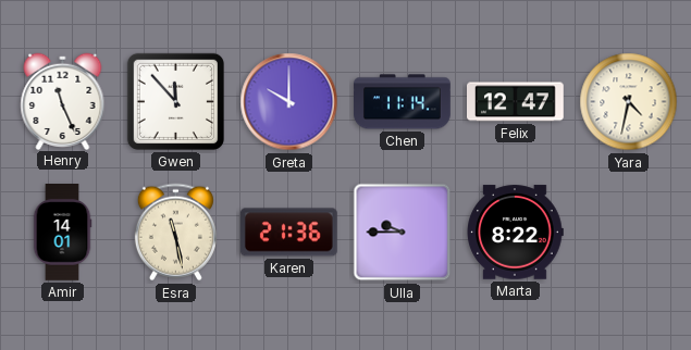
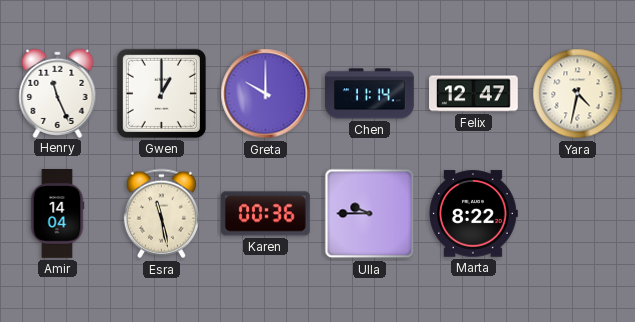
Gwen: 11:53 -> 1:00
Amir: 14:01 -> 14:04
Karen: 21:36 -> 00:36
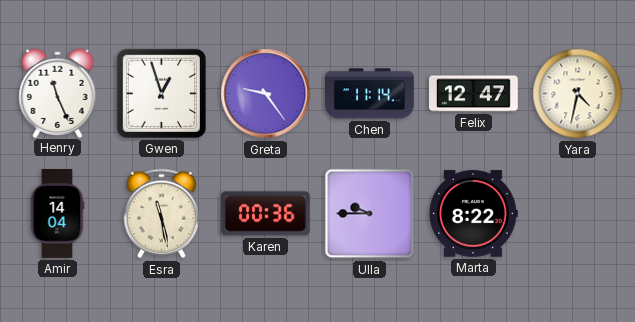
Gwen: 1:00 -> 12:57
Greta: 10:00 -> 9:24
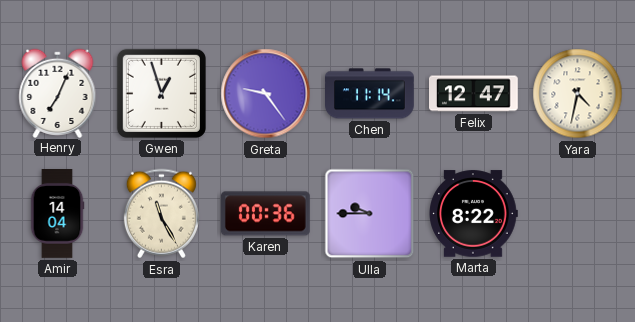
Henry: 11:26 -> 7:04
Esra: 11:28 -> 11:25
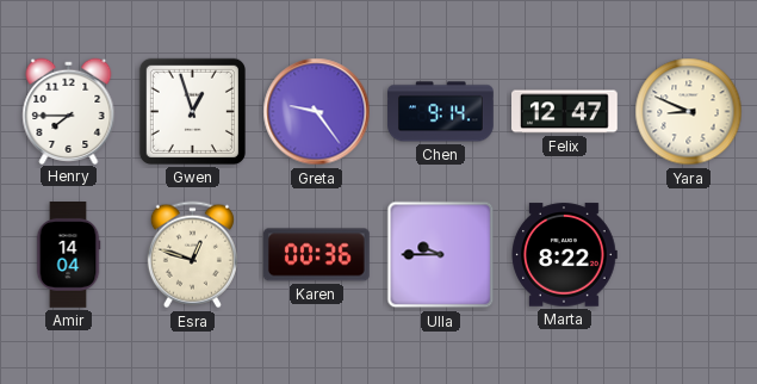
Henry: 7:04 -> 7:45
Chen: 11:14 -> 9:14
Yara: 4:32 -> 8:49
Esra: 11:25 -> 12:48
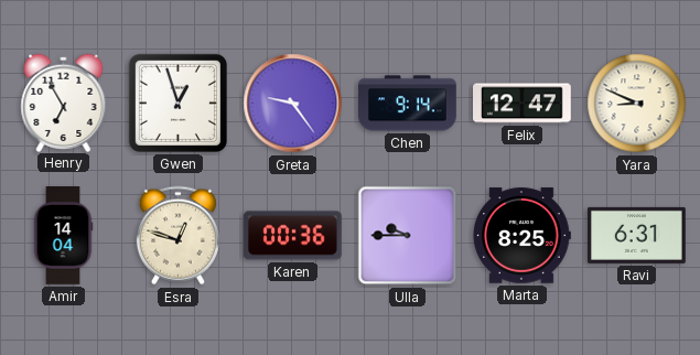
Henry: 7:45 -> 6:55
Marta: 8:22 -> 8:25
Ravi: none -> 6:31
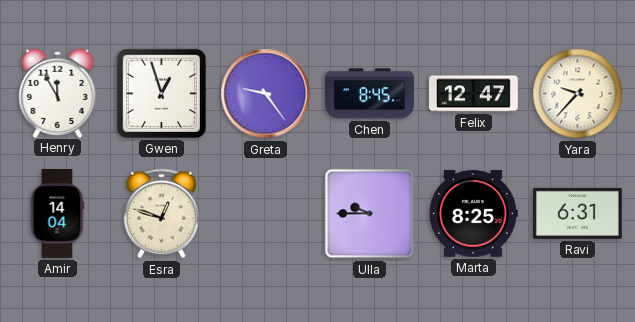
Henry: 6:55 -> 11:55
Chen: 9:14 -> 8:45
Yara: 8:49 -> 9:37
Karen: 00:36 -> none
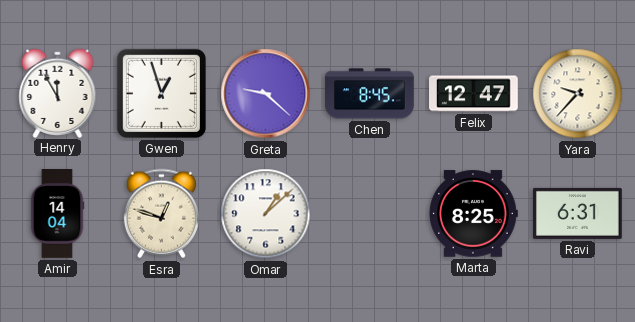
Greta: 9:24 -> 9:22
Omar: none -> 1:08
Ulla: 9:45 -> none
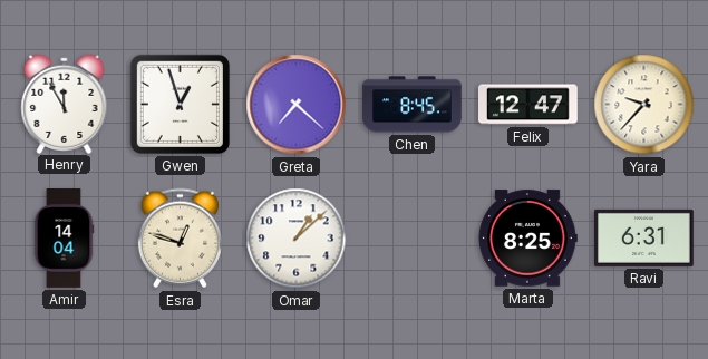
Greta: 9:22 -> 7:22
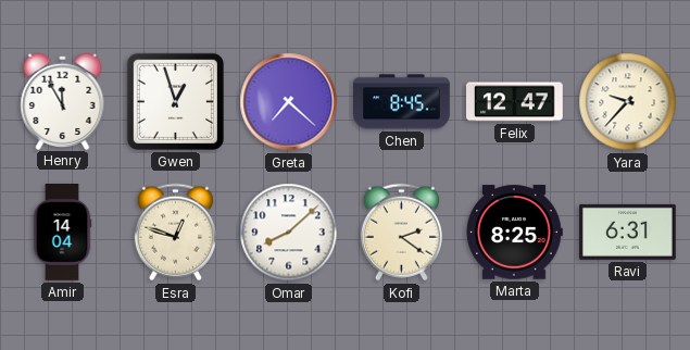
Omar: 1:08 -> 8:08
Kofi: none -> 2:21
